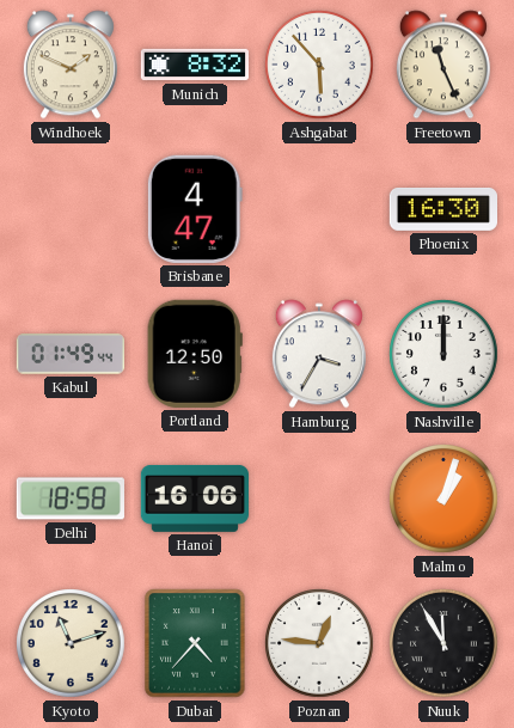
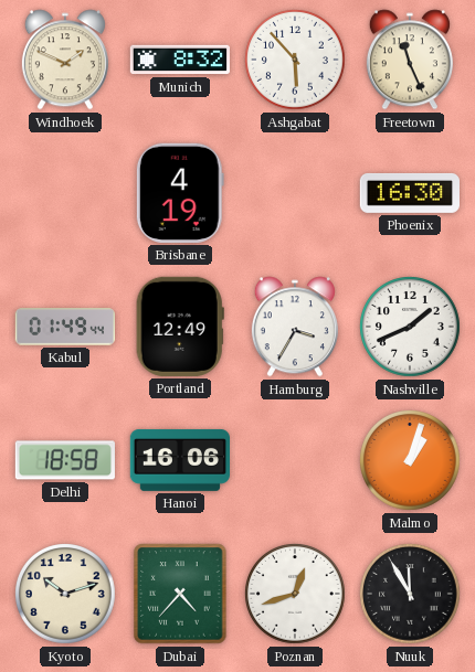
Brisbane: 4:47 -> 4:19
Portland: 12:50 -> 12:49
Nashville: 12:00 -> 1:41
Kyoto: 11:12 -> 10:12
Poznan: 12:46 -> 12:42
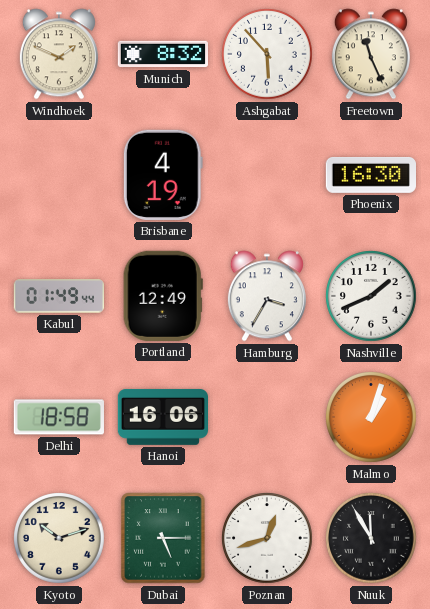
Dubai: 4:37 -> 5:15
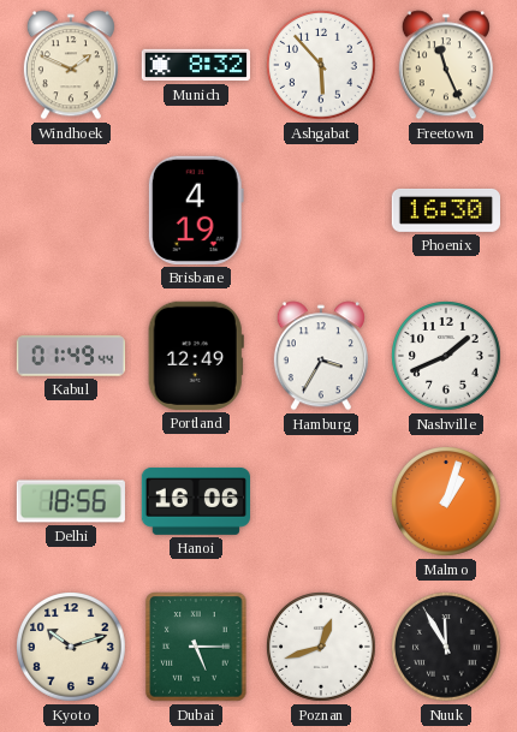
Delhi: 18:58 -> 18:56
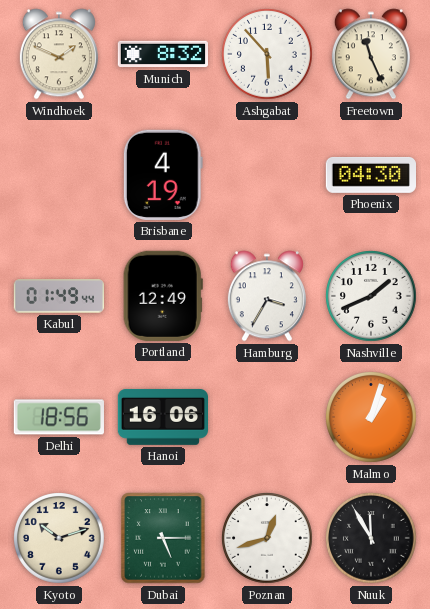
Phoenix: 16:30 -> 04:30
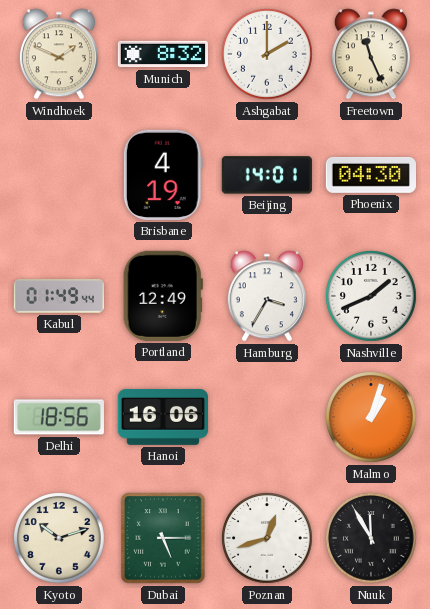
Ashgabat: 5:53 -> 2:00
Beijing: none -> 14:01
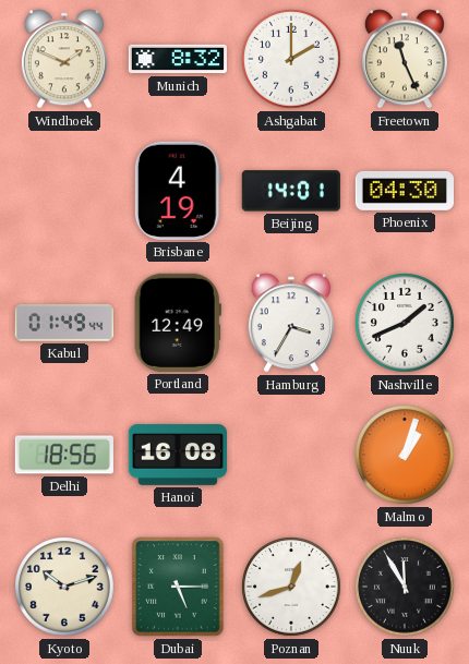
Hanoi: 16:06 -> 16:08
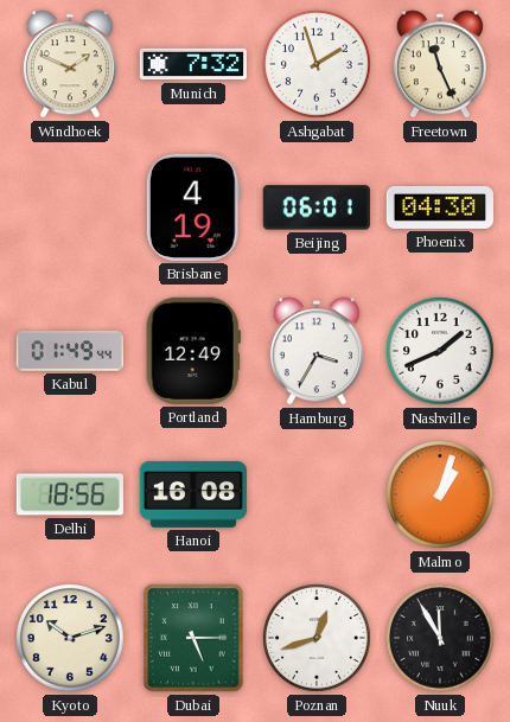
Munich: 8:32 -> 7:32
Ashgabat: 2:00 -> 1:57
Beijing: 14:01 -> 06:01
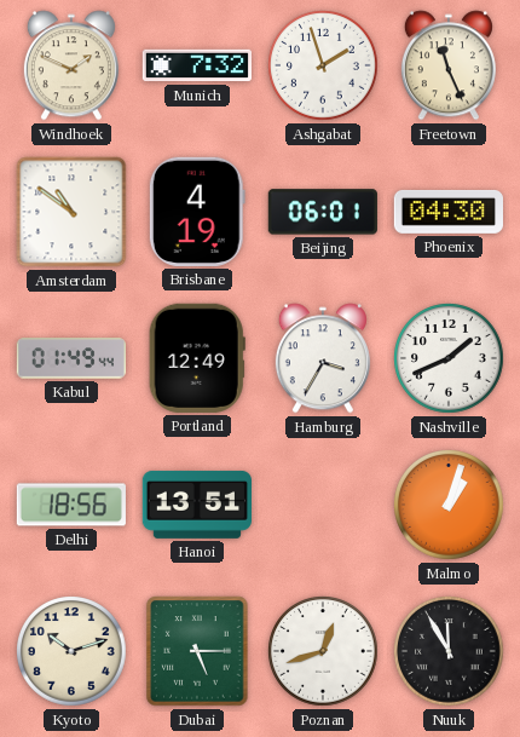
Amsterdam: none -> 10:51
Hanoi: 16:08 -> 13:51
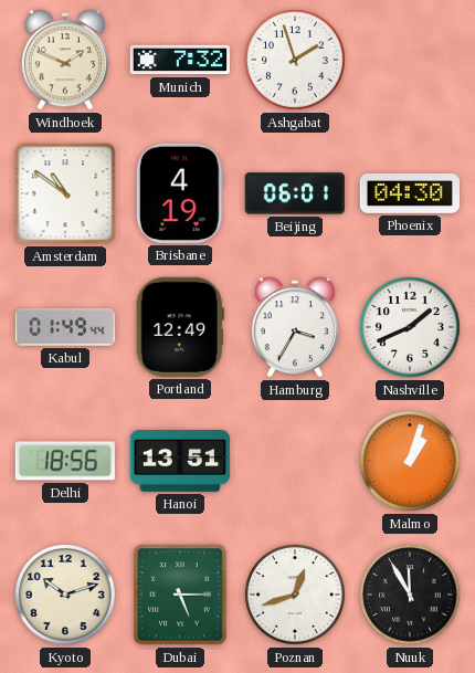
Freetown: 11:26 -> none
